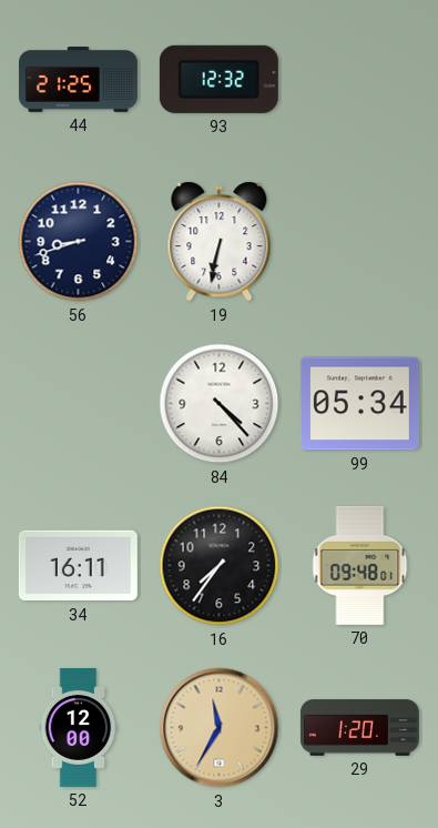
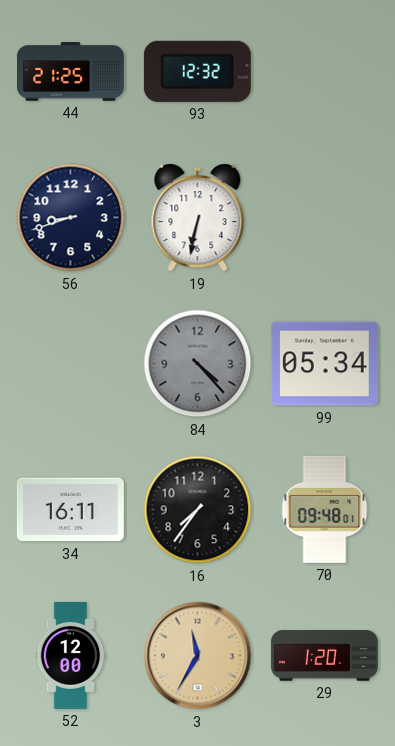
84 dial: white -> grey
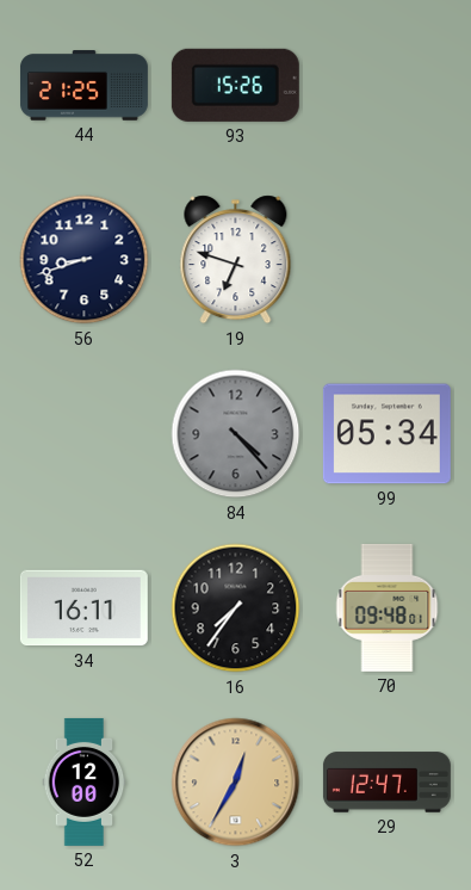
93: 12:32 -> 15:26
19: 6:32 -> 6:48
3: 11:35 -> 12:35
29: 1:20 -> 12:47
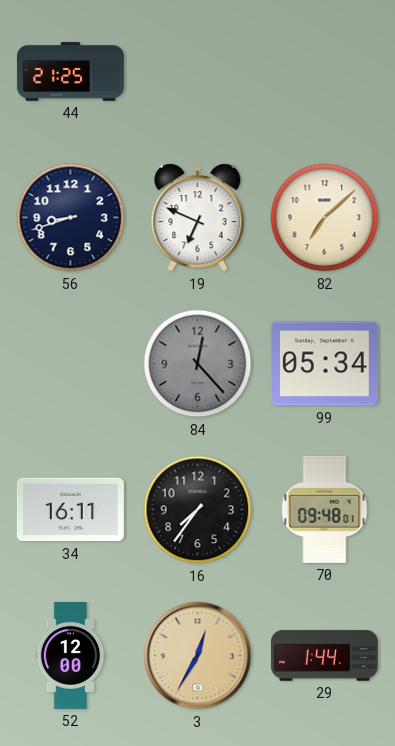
93: 15:26 -> none
19: 6:48 -> 6:49
82: none -> 7:08
84: 4:23 -> 12:23
29: 12:47 -> 1:44
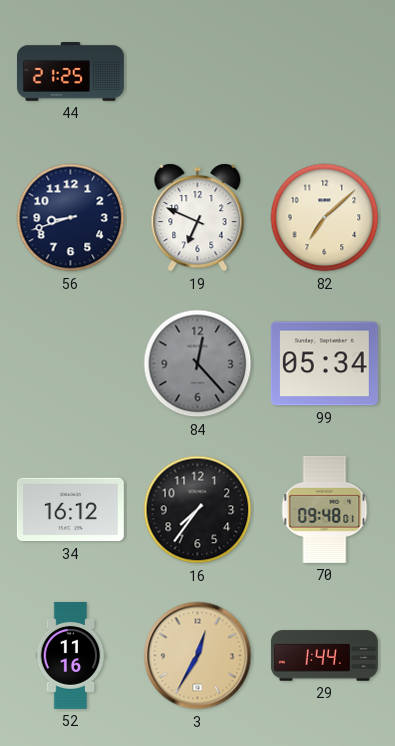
34: 16:11 -> 16:12
52: 12:00 -> 11:16
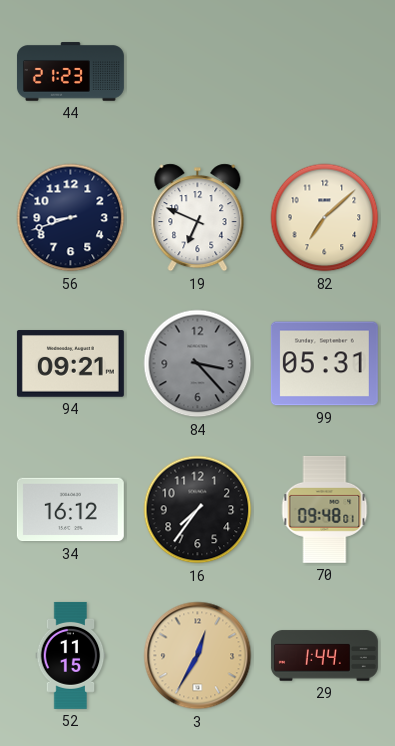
44: 21:25 -> 21:23
94: none -> 09:21
84: 12:23 -> 3:23
99: 05:34 -> 05:31
52: 11:16 -> 11:15
